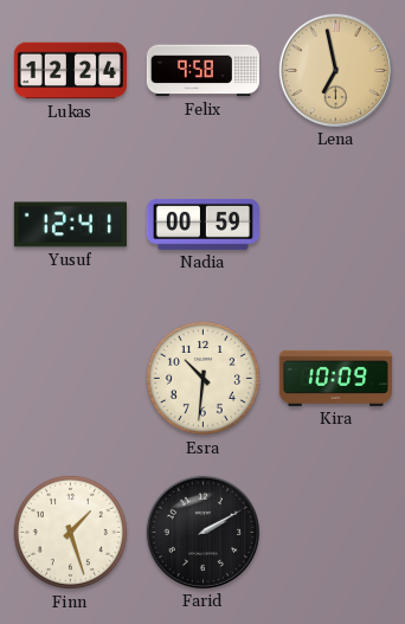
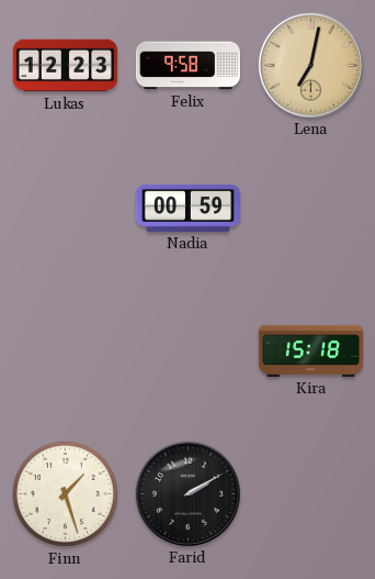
Lukas: 12:24 -> 12:23
Lena: 6:58 -> 7:02
Yusuf: 12:41 -> none
Esra: 10:31 -> none
Kira: 10:09 -> 15:18
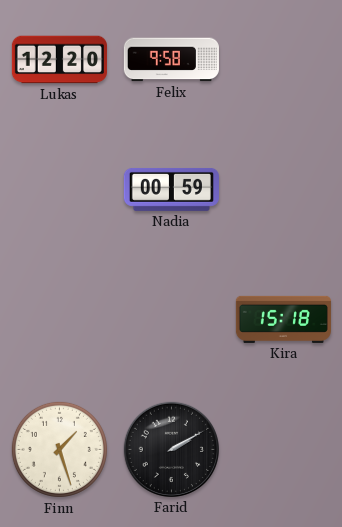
Lukas: 12:23 -> 12:20
Lena: 7:02 -> none
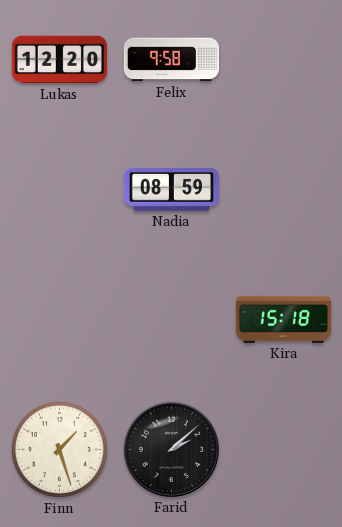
Nadia: 00:59 -> 08:59
Farid: 2:10 -> 2:08
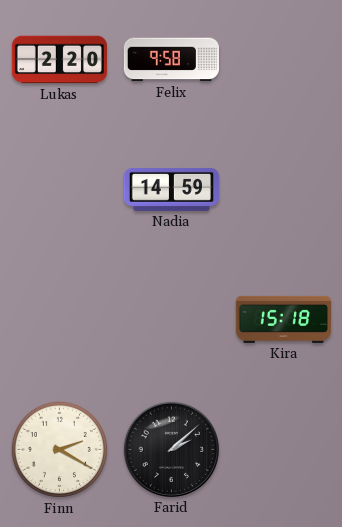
Lukas: 12:20 -> 2:20
Nadia: 08:59 -> 14:59
Finn: 1:27 -> 2:20
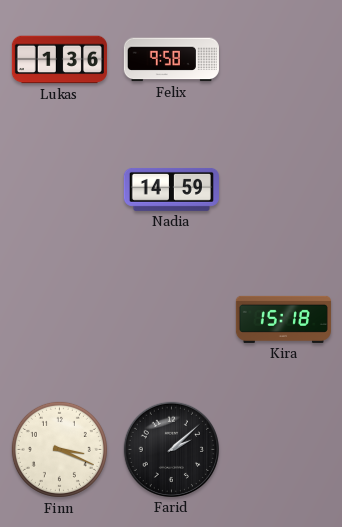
Lukas: 2:20 -> 1:36
Finn: 2:20 -> 3:19
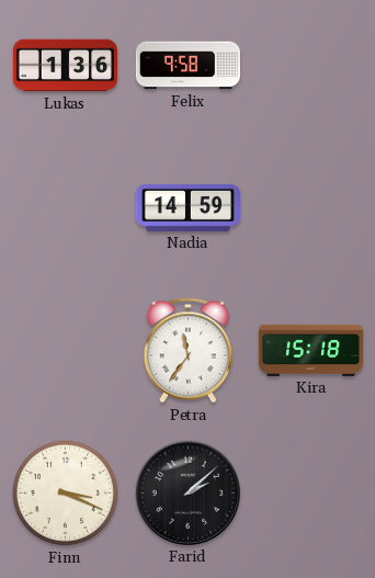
Petra: none -> 11:36
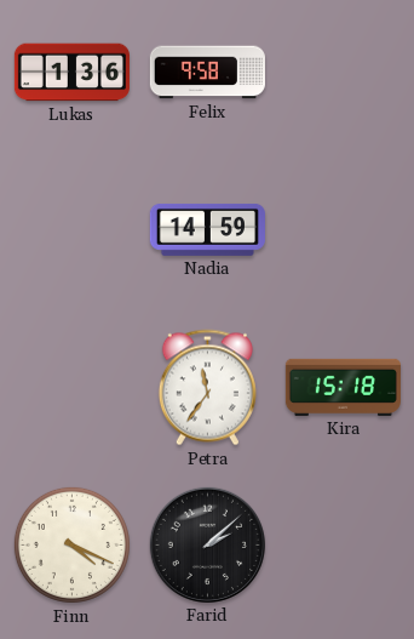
Finn: 3:19 -> 4:19
